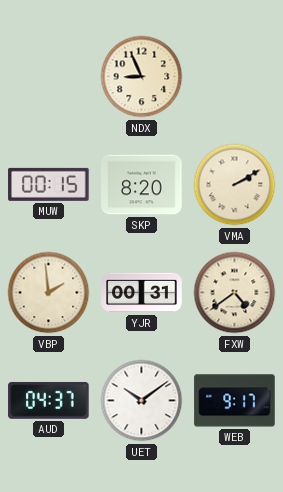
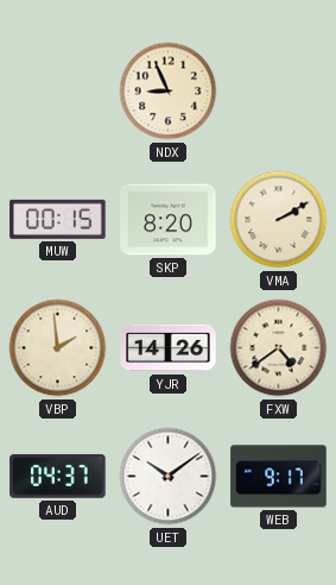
YJR: 00:31 -> 14:26
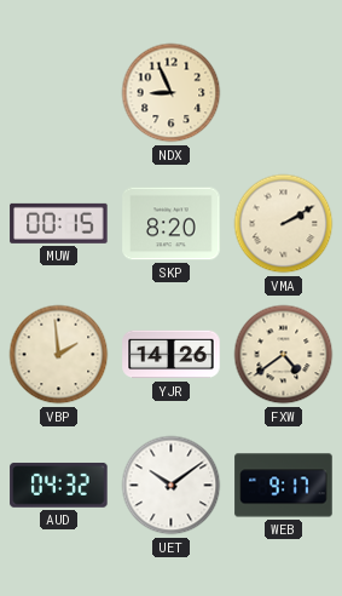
AUD: 04:37 -> 04:32
